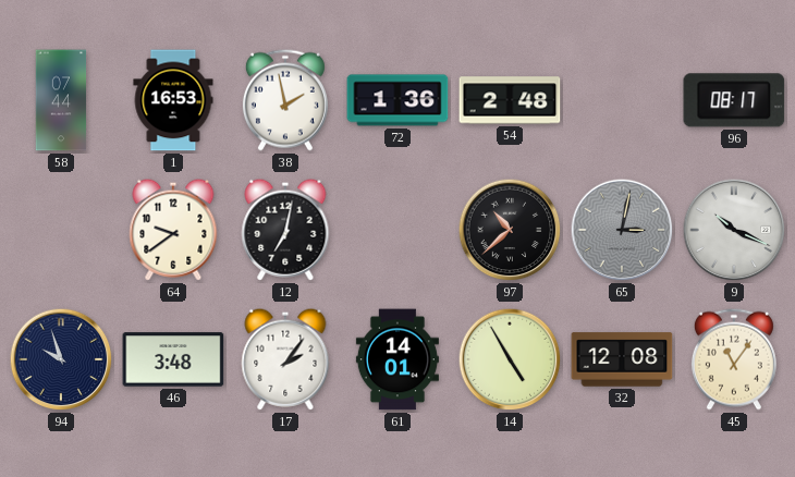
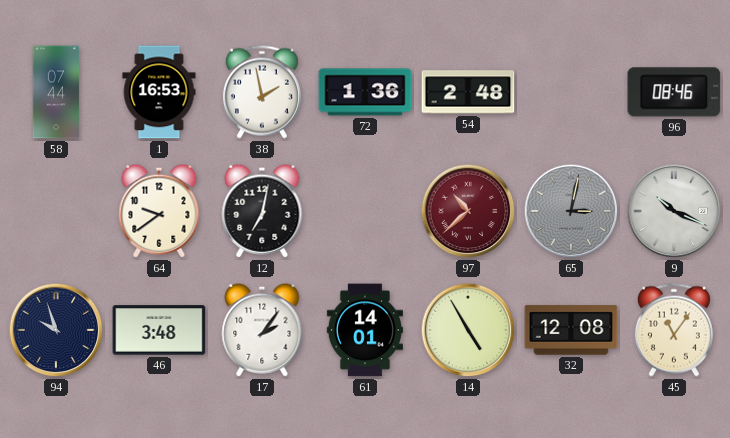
96: 08:17 -> 08:46
97 dial: black -> burgundy
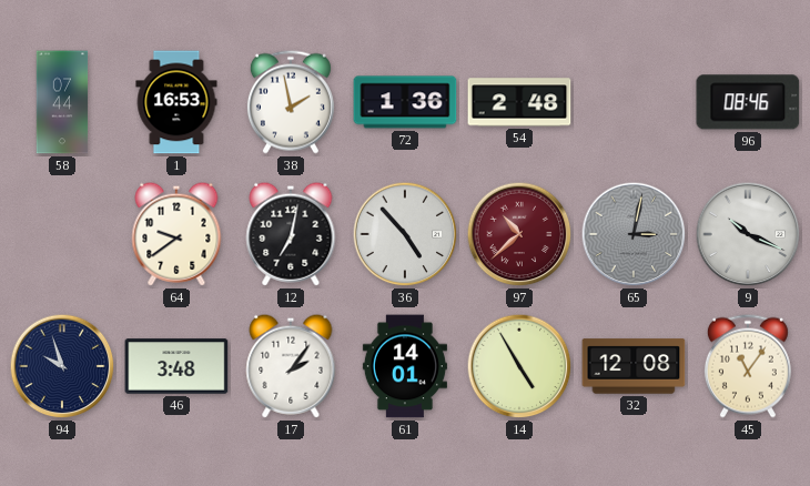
36: none -> 4:53
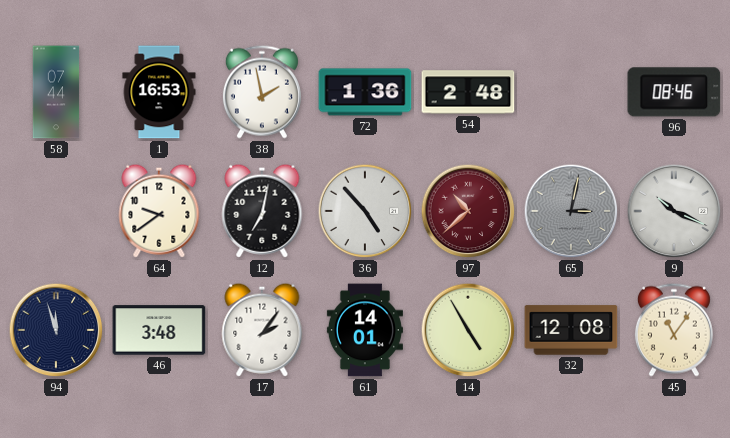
94: 9:57 -> 11:57
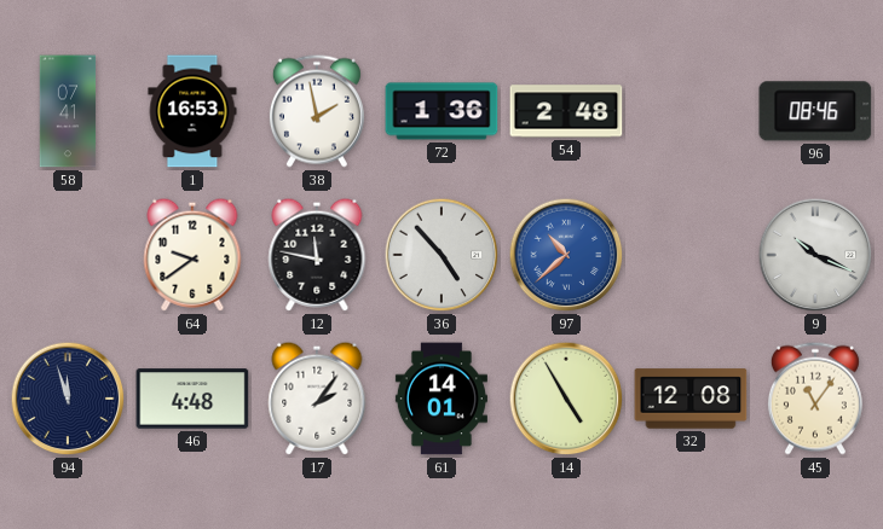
58: 07:44 -> 07:41
12: 7:02 -> 11:47
97 dial: burgundy -> blue
65: 3:02 -> none
46: 3:48 -> 4:48
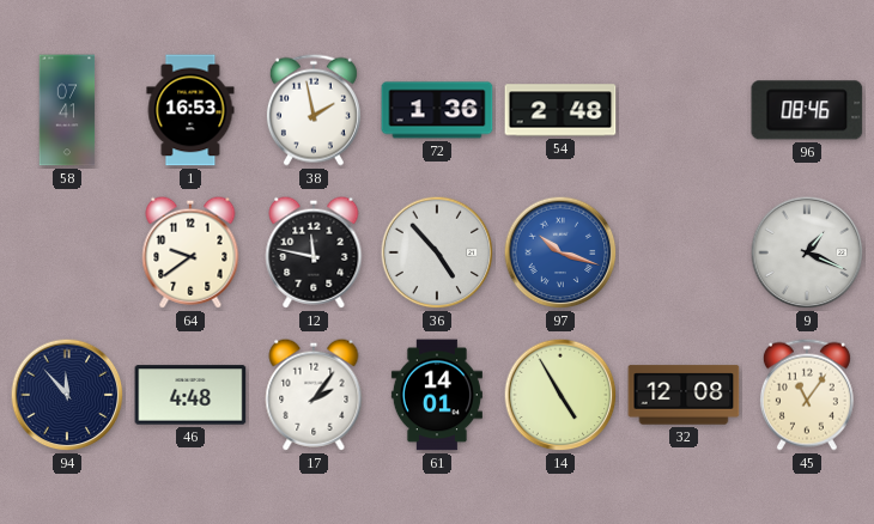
97: 10:38 -> 10:18
9: 10:19 -> 1:19
94: 11:57 -> 11:53
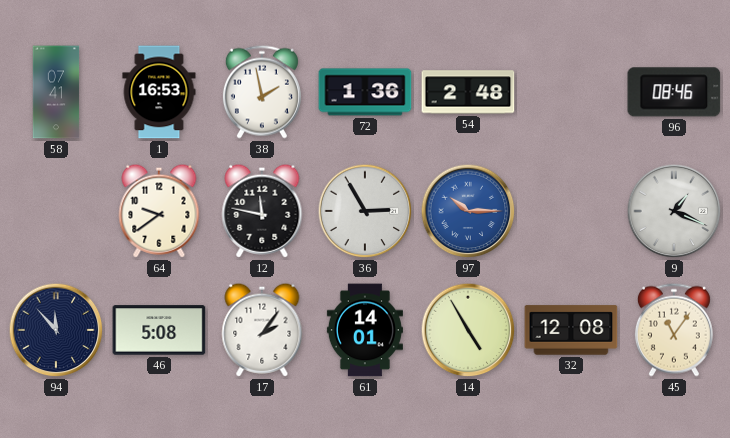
36: 4:53 -> 2:55
97: 10:18 -> 10:15
46: 4:48 -> 5:08
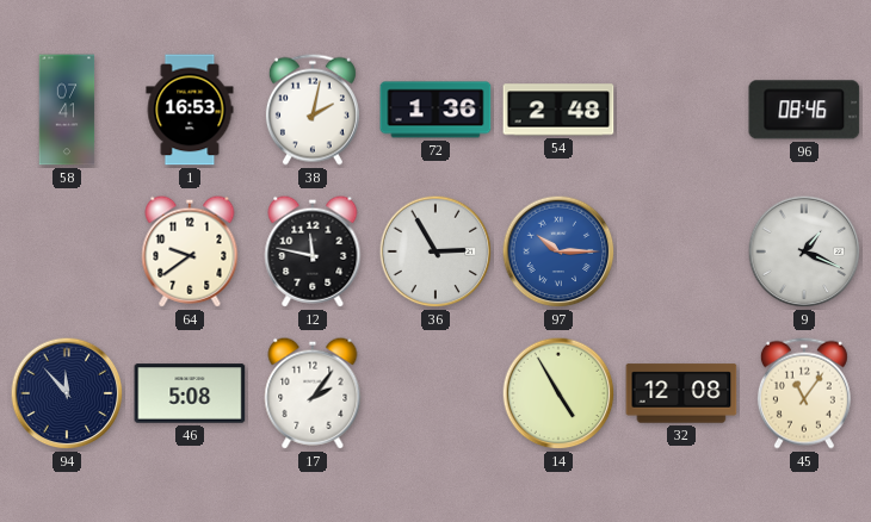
38: 1:58 -> 2:02
61: 14:01 -> none
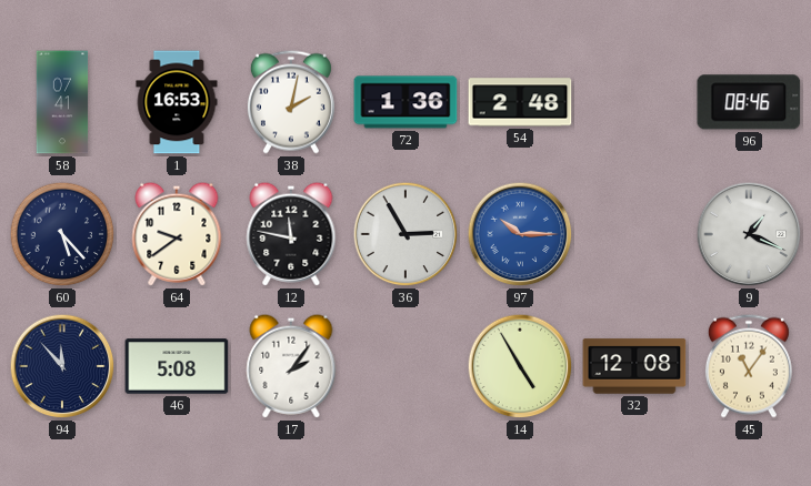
60: none -> 5:23
